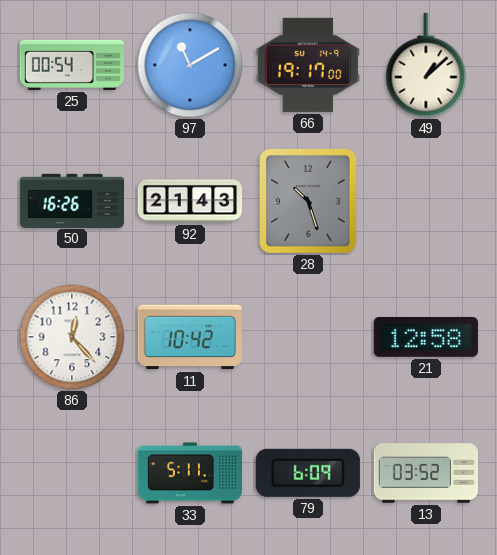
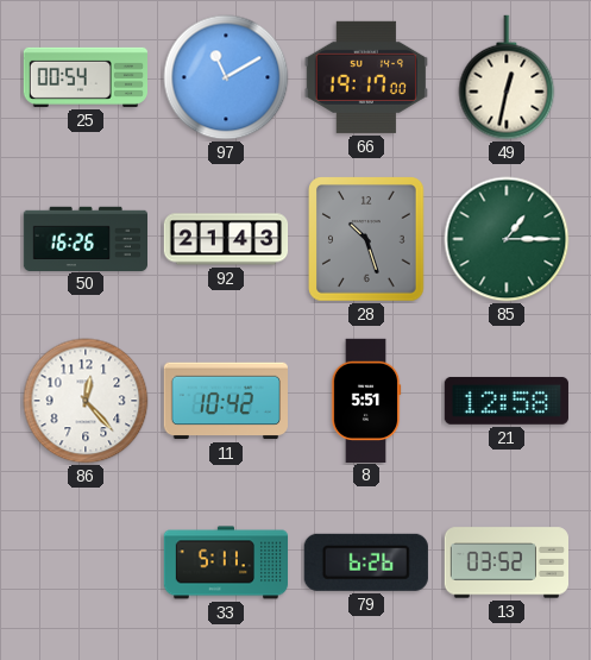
49: 1:08 -> 12:32
85: none -> 1:15
8: none -> 5:51
79: 6:09 -> 6:26
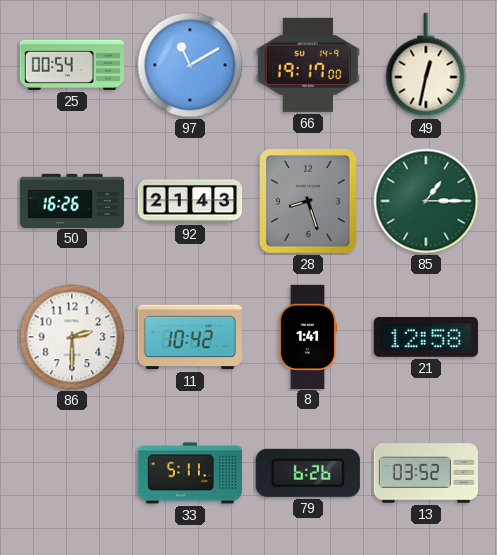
28: 10:27 -> 8:27
86: 12:23 -> 2:30
8: 5:51 -> 1:41
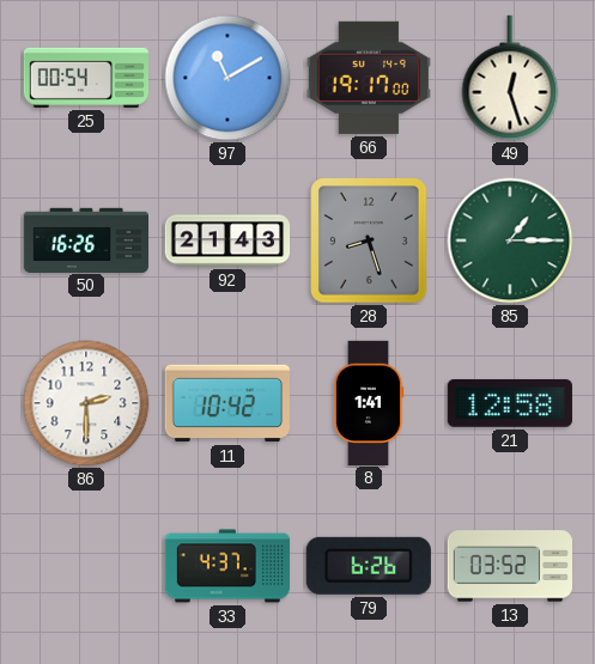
49: 12:32 -> 12:27
33: 5:11 -> 4:37
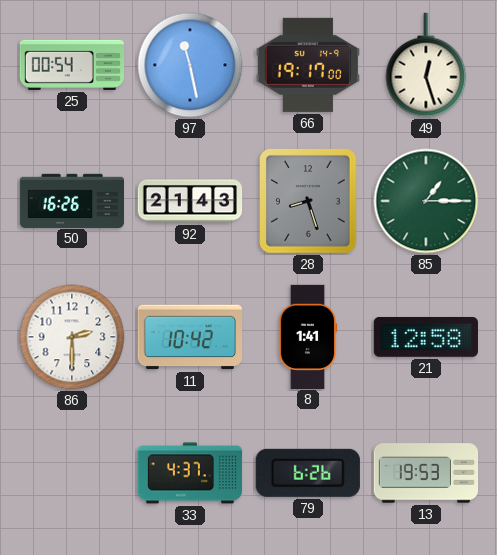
97: 11:10 -> 11:28
13: 03:52 -> 19:53
